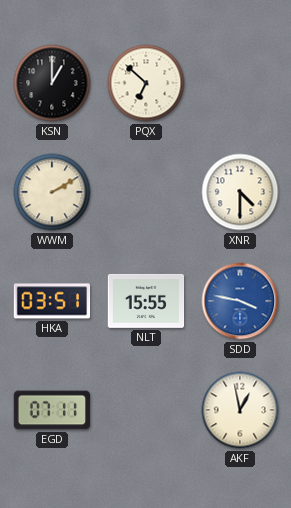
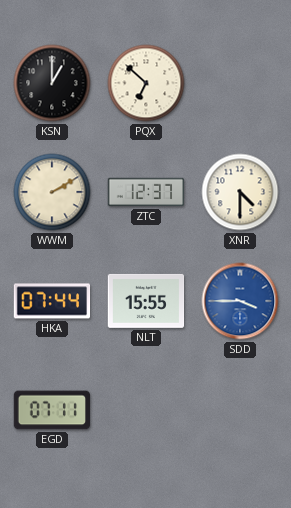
ZTC: none -> 12:37
HKA: 03:51 -> 07:44
SDD: 3:47 -> 3:45
AKF: 12:58 -> none
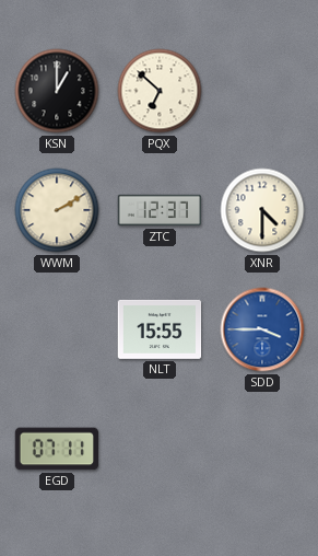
HKA: 07:44 -> none
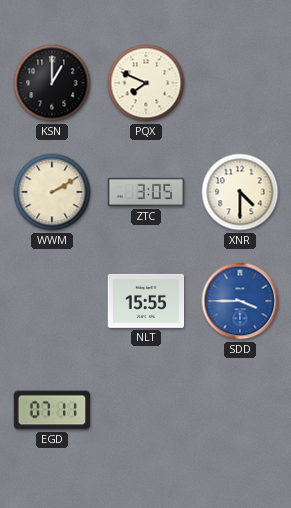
PQX: 6:52 -> 7:49
ZTC: 12:37 -> 3:05
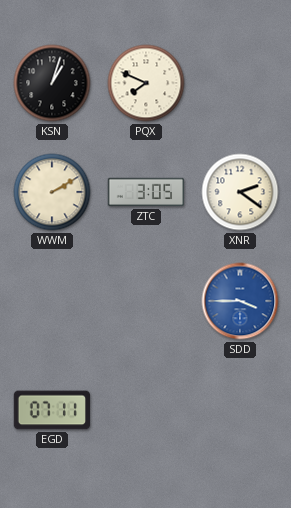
KSN: 1:00 -> 1:03
XNR: 4:30 -> 2:21
NLT: 15:55 -> none
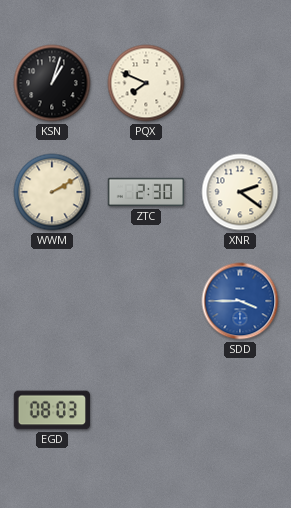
ZTC: 3:05 -> 2:30
EGD: 07:11 -> 08:03
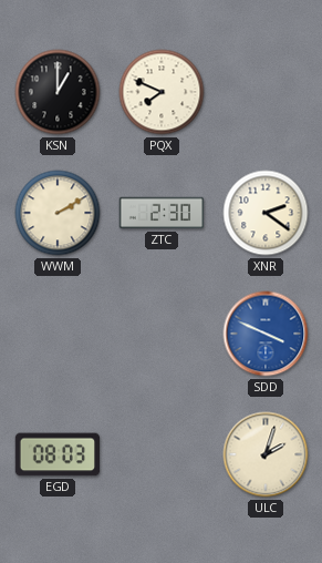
KSN: 1:03 -> 1:00
SDD: 3:45 -> 3:49
ULC: none -> 2:03
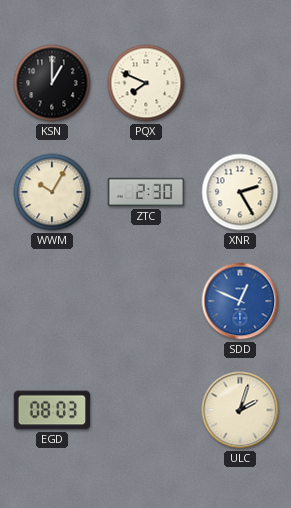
WWM: 2:10 -> 10:05
XNR: 2:21 -> 2:25
SDD: 3:49 -> 12:49
